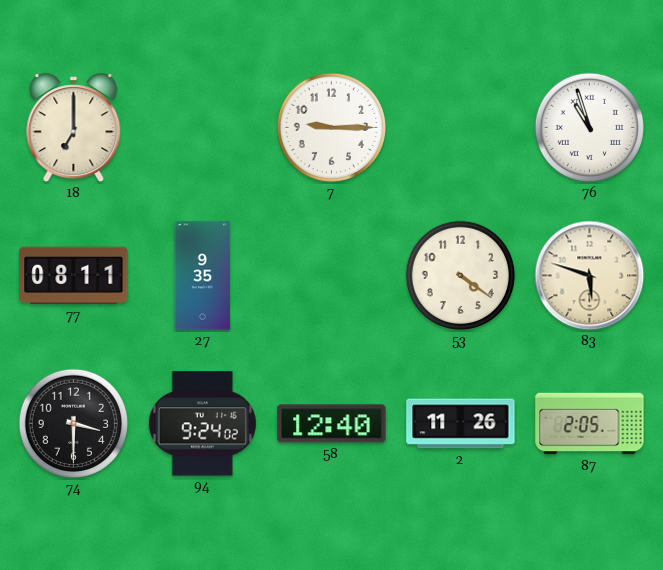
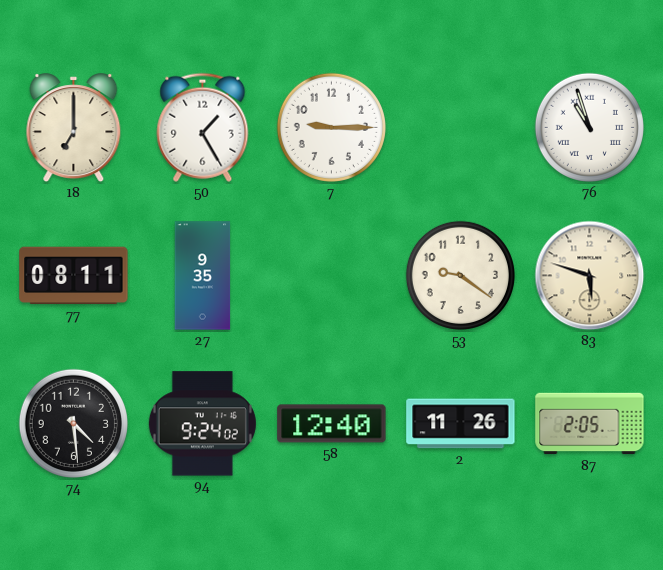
50: none -> 1:25
53: 4:21 -> 9:21
74: 3:30 -> 4:29
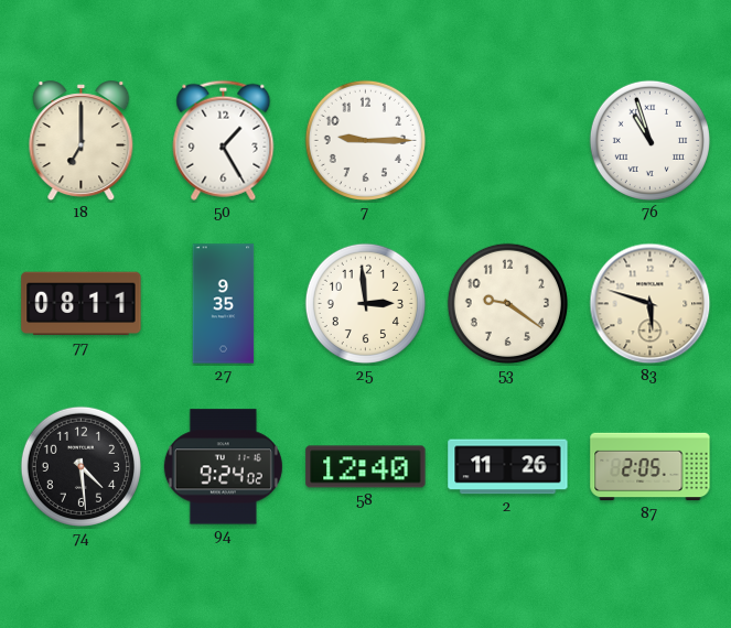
25: none -> 2:59
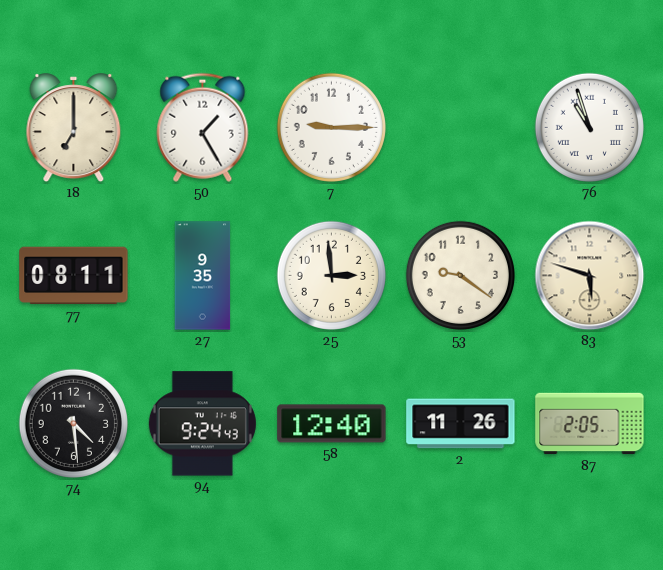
94: 9:24:02 -> 9:24:43
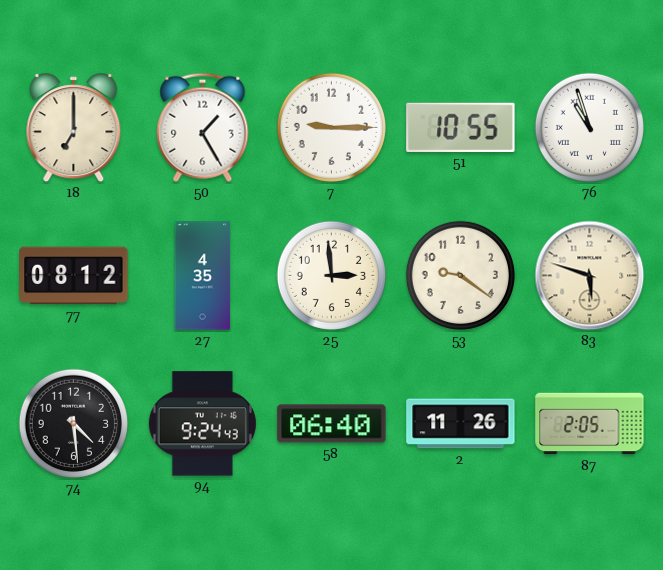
51: none -> 10:55
77: 08:11 -> 08:12
27: 9:35 -> 4:35
58: 12:40 -> 06:40
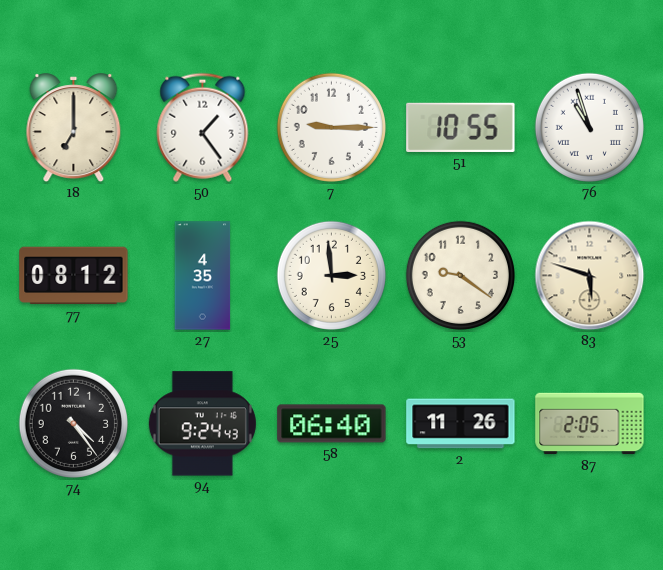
50: 1:25 -> 1:24
74: 4:29 -> 4:24
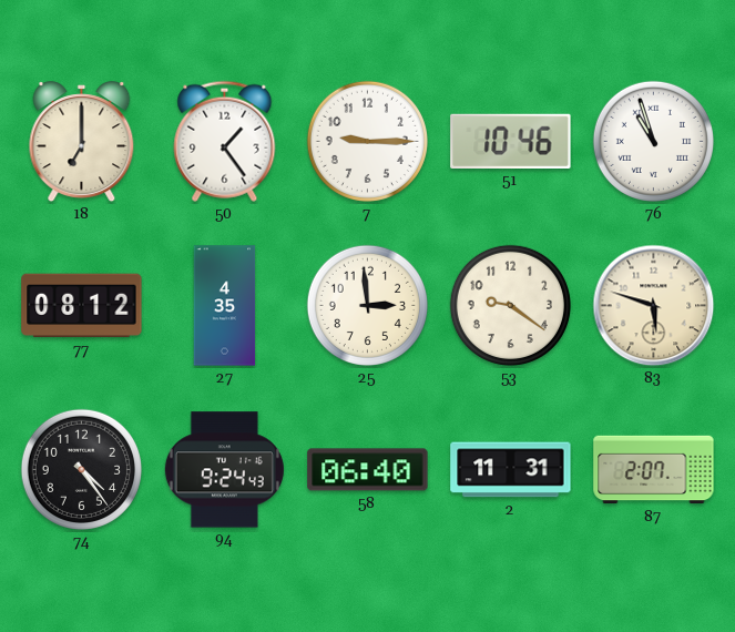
51: 10:55 -> 10:46
2: 11:26 -> 11:31
87: 2:05 -> 2:07
